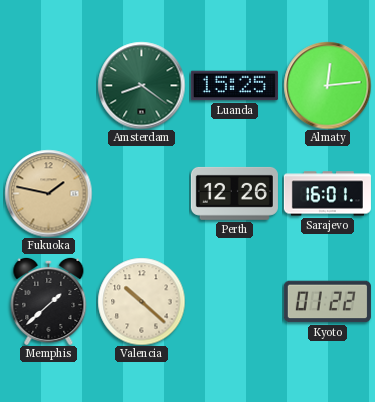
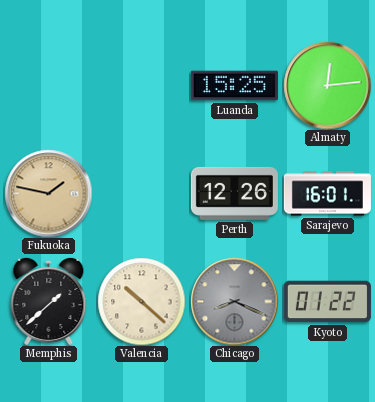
Amsterdam: 8:21 -> none
Chicago: none -> 8:19
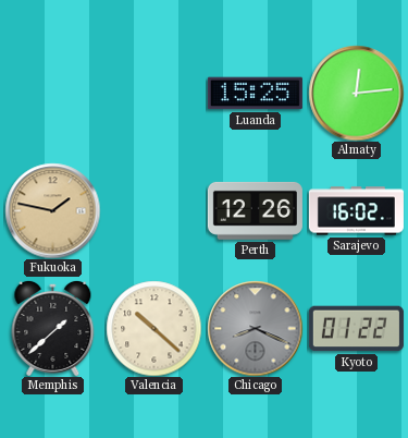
Sarajevo: 16:01 -> 16:02
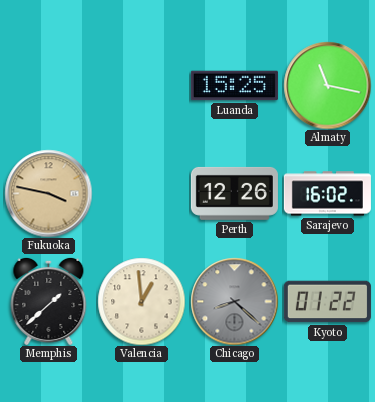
Almaty: 12:14 -> 11:17
Fukuoka: 1:47 -> 3:47
Valencia: 10:22 -> 12:59
Chicago: 8:19 -> 8:22
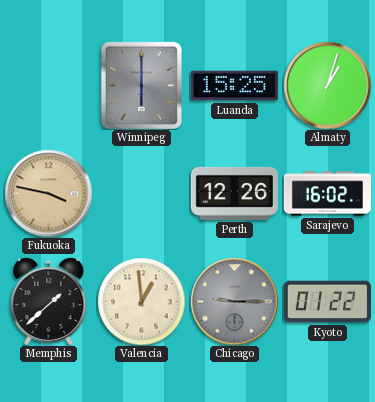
Winnipeg: none -> 6:00
Almaty: 11:17 -> 1:03
Chicago: 8:22 -> 9:15
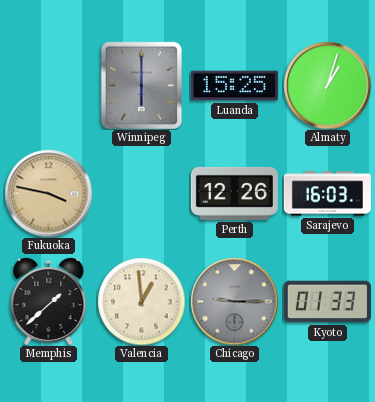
Sarajevo: 16:02 -> 16:03
Kyoto: 01:22 -> 01:33
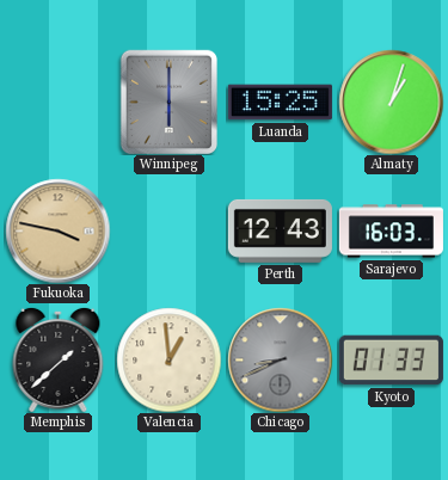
Perth: 12:26 -> 12:43
Chicago: 9:15 -> 8:41
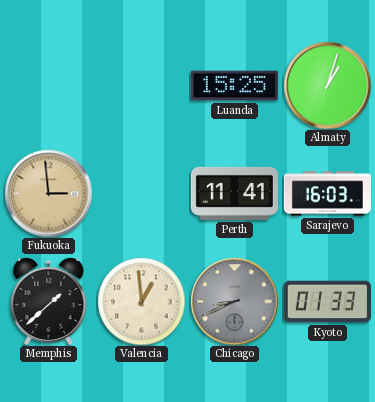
Winnipeg: 6:00 -> none
Fukuoka: 3:47 -> 2:59
Perth: 12:43 -> 11:41
